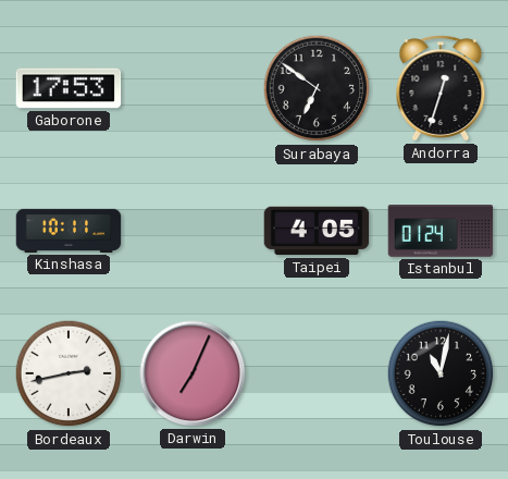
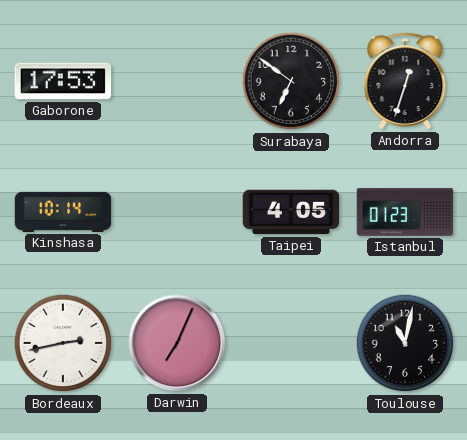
Kinshasa: 10:11 -> 10:14
Istanbul: 01:24 -> 01:23
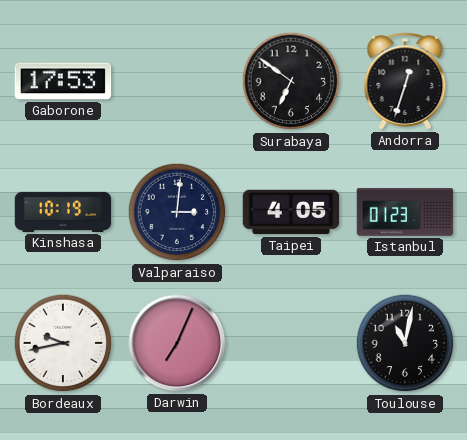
Kinshasa: 10:14 -> 10:19
Valparaiso: none -> 3:01
Bordeaux: 2:43 -> 9:43
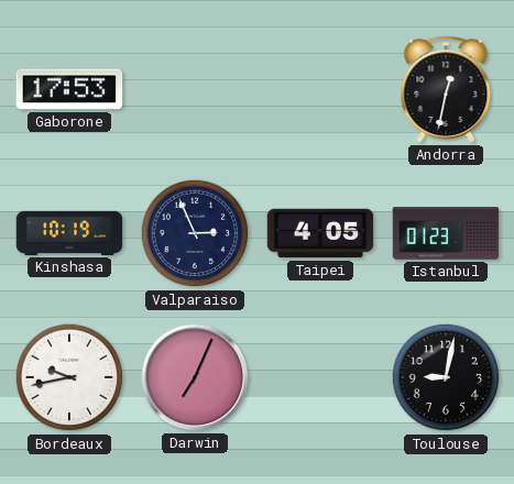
Surabaya: 6:51 -> none
Andorra: 12:33 -> 12:32
Valparaiso: 3:01 -> 2:56
Toulouse: 11:02 -> 9:02
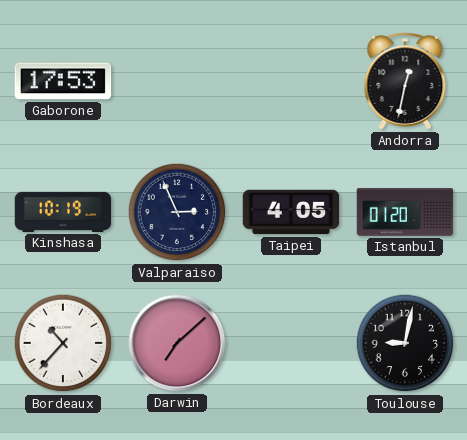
Istanbul: 01:23 -> 01:20
Bordeaux: 9:43 -> 10:37
Darwin: 7:04 -> 7:08
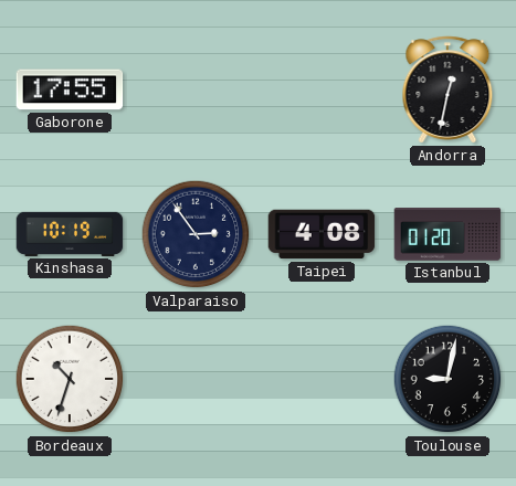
Gaborone: 17:53 -> 17:55
Valparaiso: 2:56 -> 2:54
Taipei: 4:05 -> 4:08
Bordeaux: 10:37 -> 10:33
Darwin: 7:08 -> none
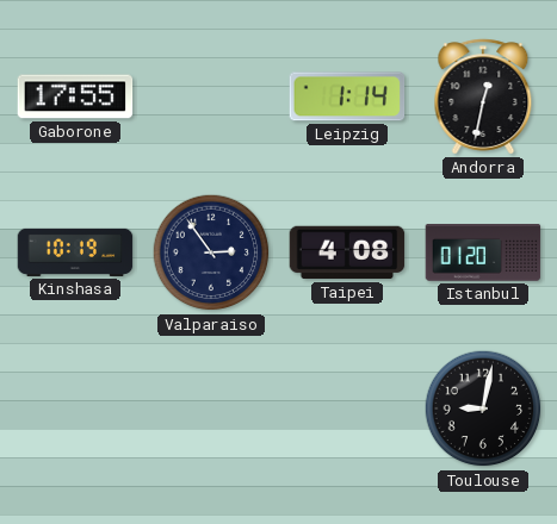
Leipzig: none -> 1:14
Bordeaux: 10:33 -> none
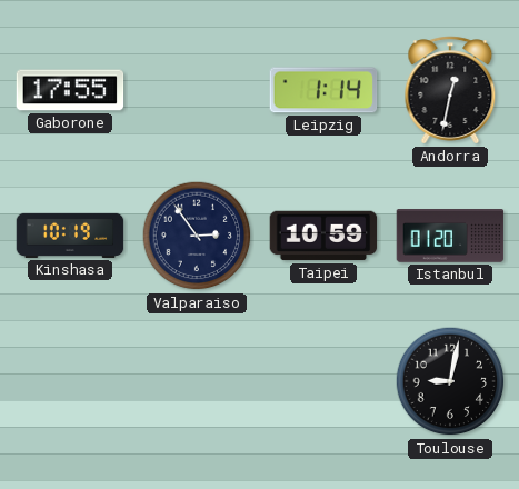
Taipei: 4:08 -> 10:59
